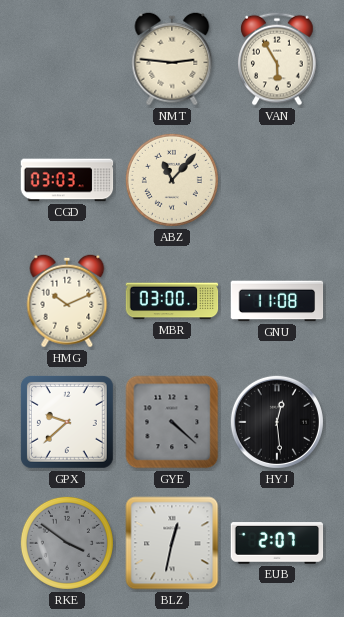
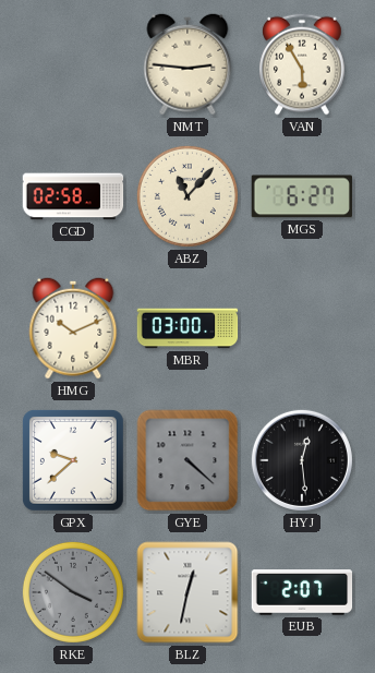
CGD: 03:03 -> 02:58
MGS: none -> 6:27
GNU: 11:08 -> none
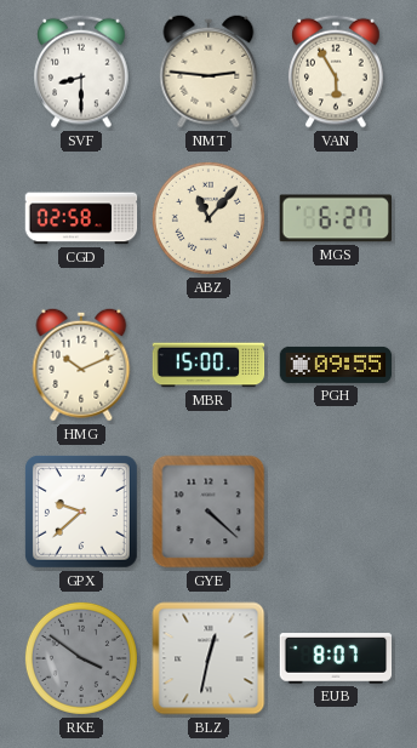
SVF: none -> 8:30
MBR: 03:00 -> 15:00
PGH: none -> 09:55
HYJ: 12:29 -> none
EUB: 2:07 -> 8:07
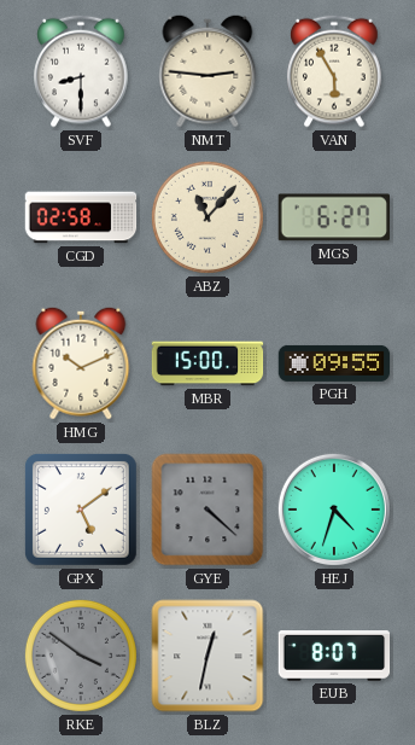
GPX: 9:38 -> 5:09
HEJ: none -> 4:33
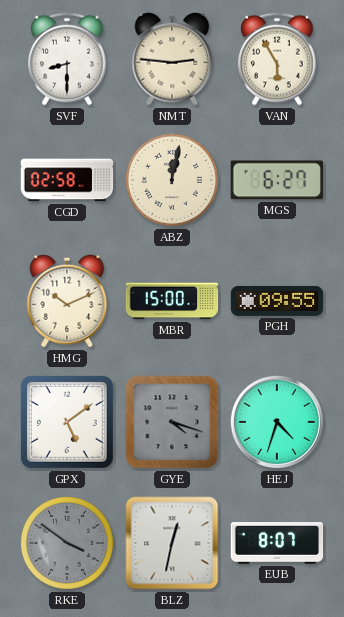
ABZ: 11:07 -> 12:02
GYE: 4:22 -> 4:18
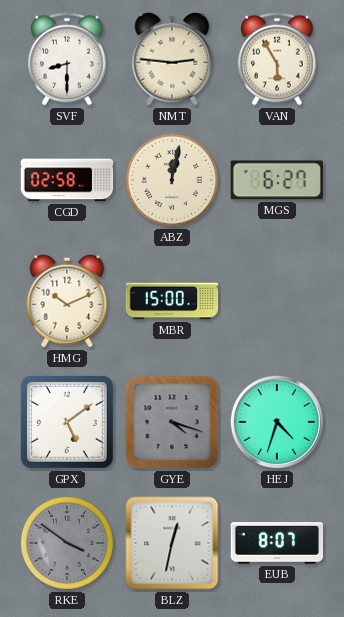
PGH: 09:55 -> none
